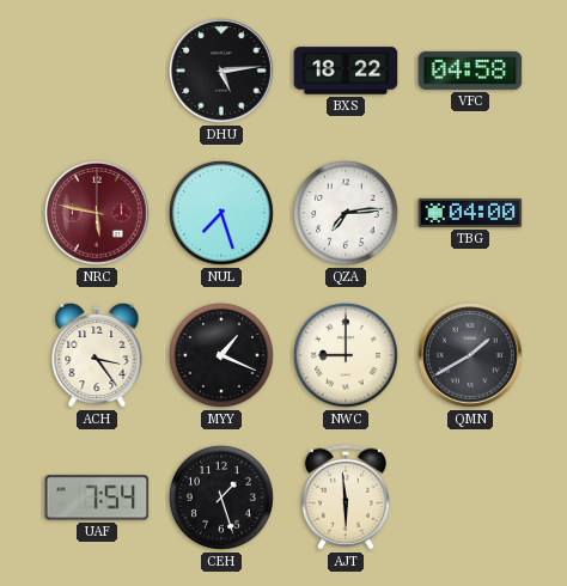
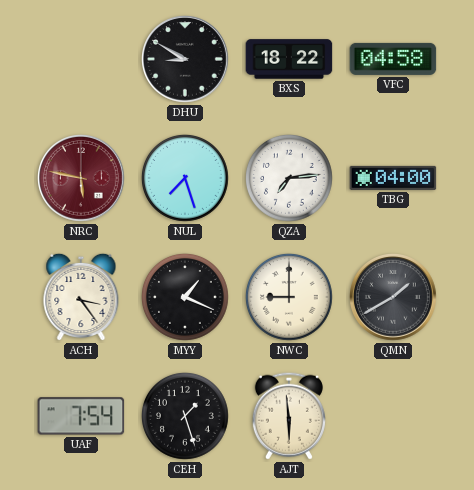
DHU: 5:14 -> 8:50
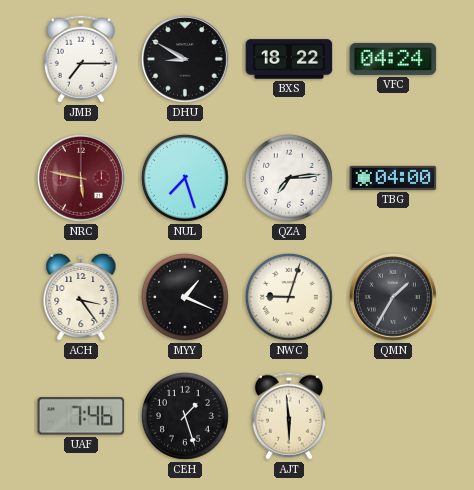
JMB: none -> 7:15
VFC: 04:58 -> 04:24
NWC: 9:00 -> 9:03
QMN: 1:40 -> 1:35
UAF: 7:54 -> 7:46
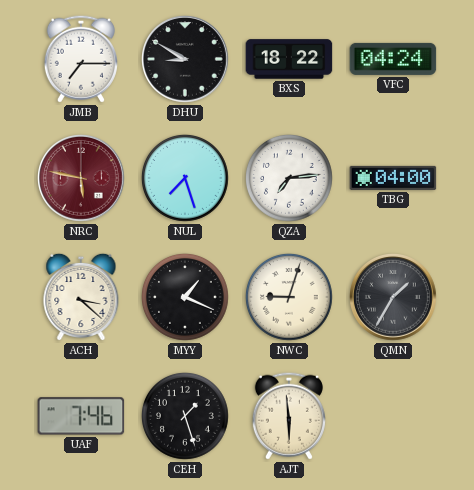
ACH: 3:24 -> 3:22
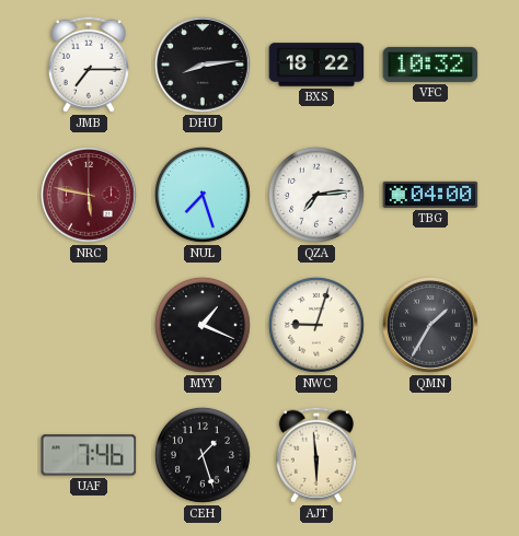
DHU: 8:50 -> 8:14
VFC: 04:24 -> 10:32
ACH: 3:22 -> none
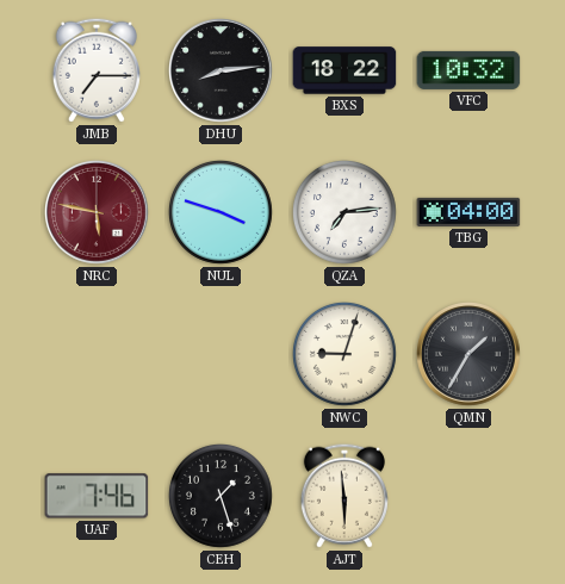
NUL: 7:27 -> 3:48
MYY: 1:19 -> none
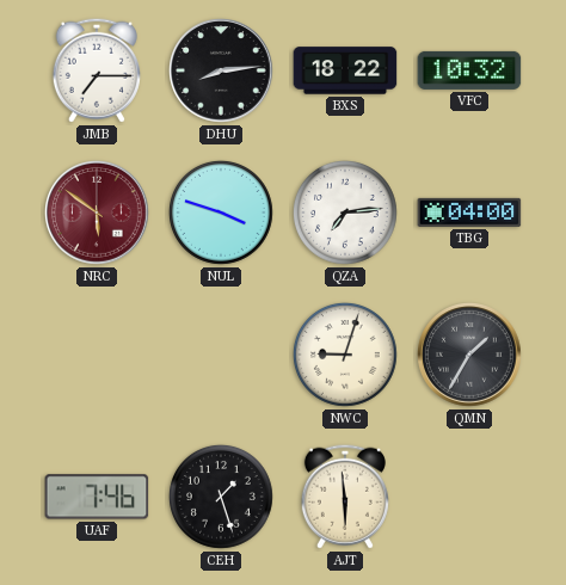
NRC: 5:47 -> 5:51
